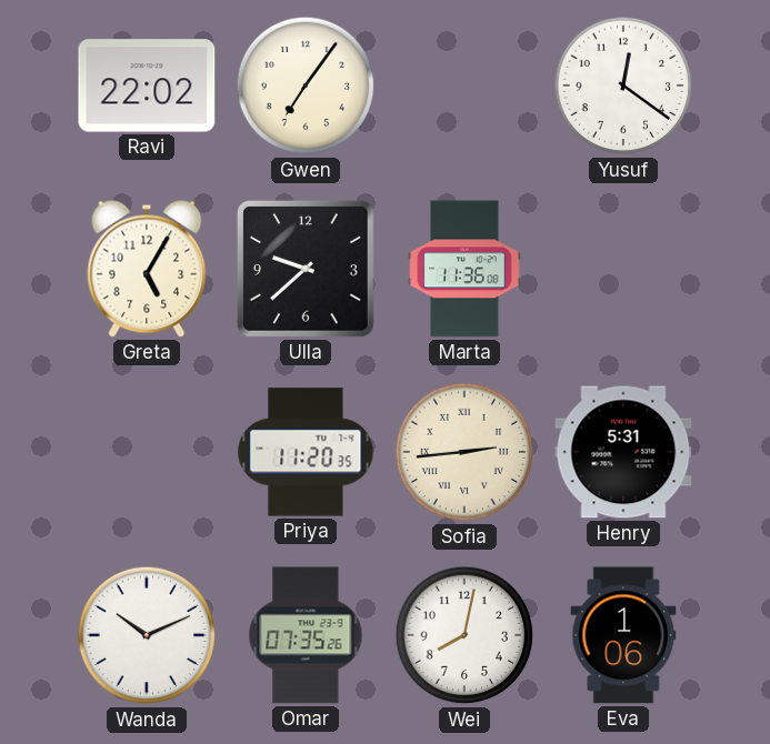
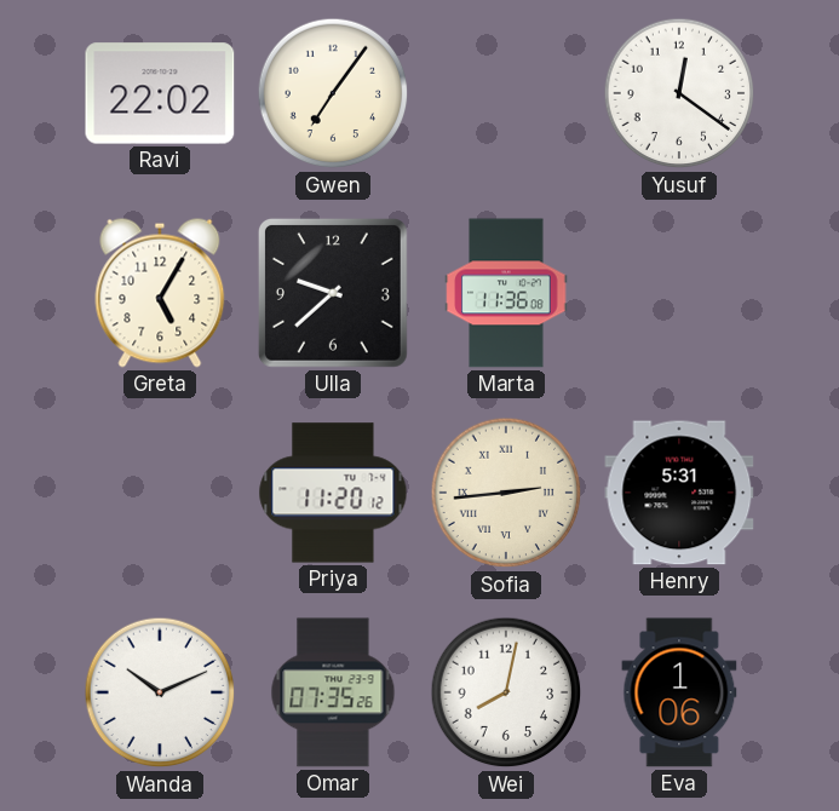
Priya: 11:20:35 -> 11:20:12
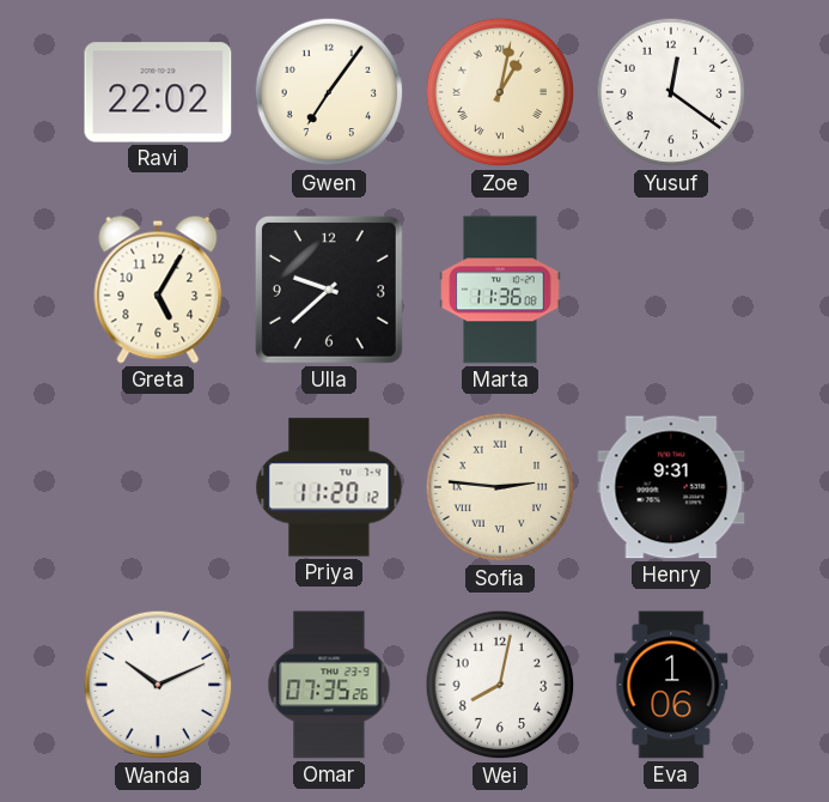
Zoe: none -> 1:02
Sofia: 2:44 -> 2:46
Henry: 5:31 -> 9:31
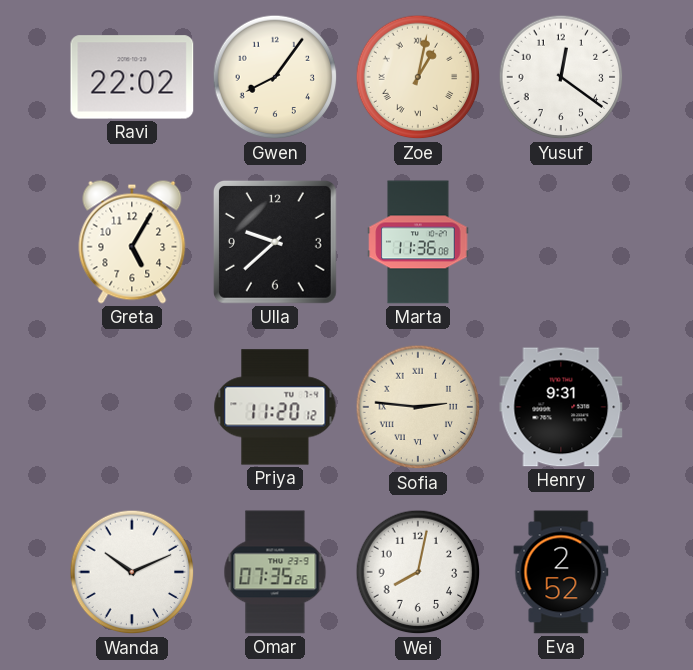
Gwen: 7:06 -> 8:06
Eva: 1:06 -> 2:52
